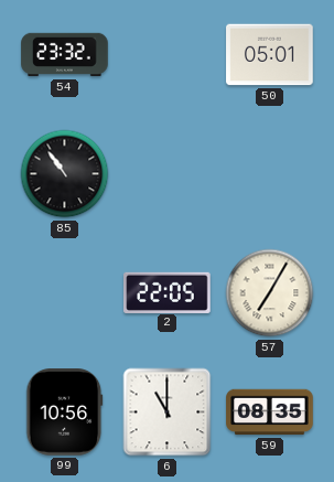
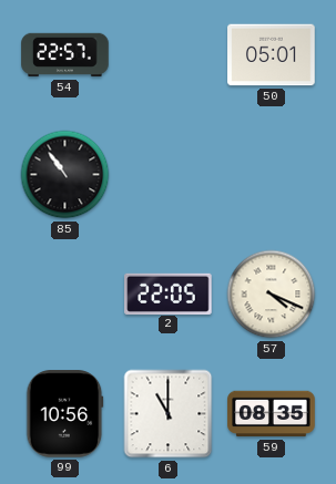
54: 23:32 -> 22:57
57: 7:05 -> 4:19
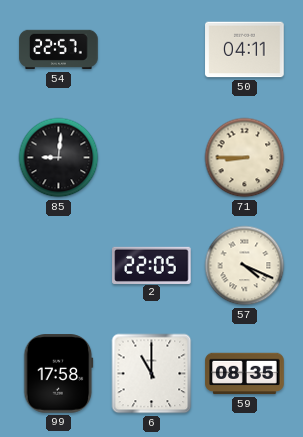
50: 05:01 -> 04:11
85: 10:54 -> 9:01
71: none -> 8:45
99: 10:56 -> 17:58
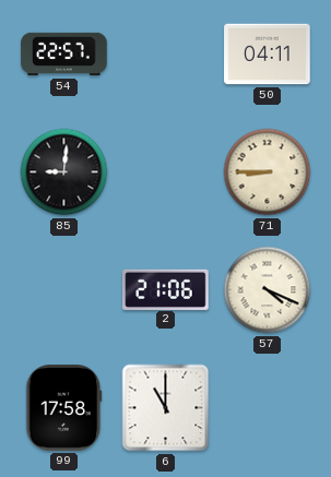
2: 22:05 -> 21:06
59: 08:35 -> none
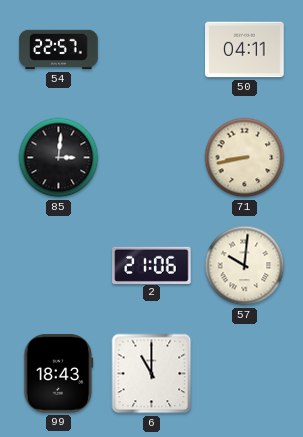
85: 9:01 -> 3:01
71: 8:45 -> 8:43
57: 4:19 -> 10:01
99: 17:58 -> 18:43
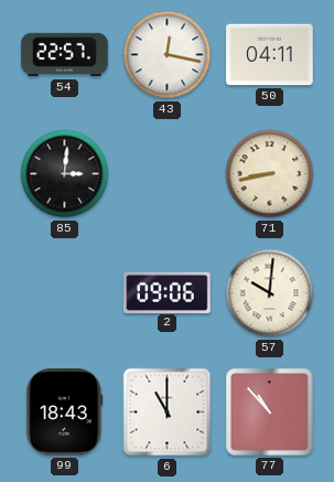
43: none -> 12:17
2: 21:06 -> 09:06
77: none -> 10:53
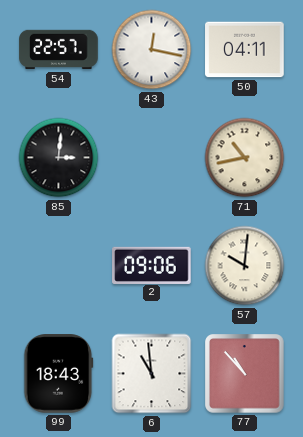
71: 8:43 -> 10:43
6: 11:00 -> 10:59
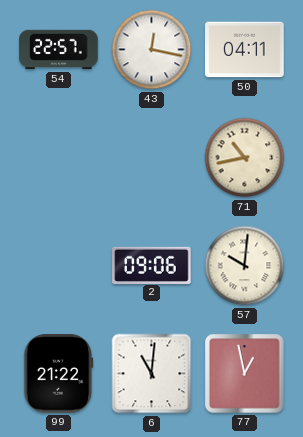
85: 3:01 -> none
99: 18:43 -> 21:22
6: 10:59 -> 11:01
77: 10:53 -> 12:58
